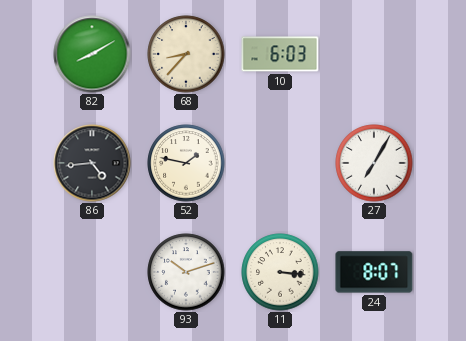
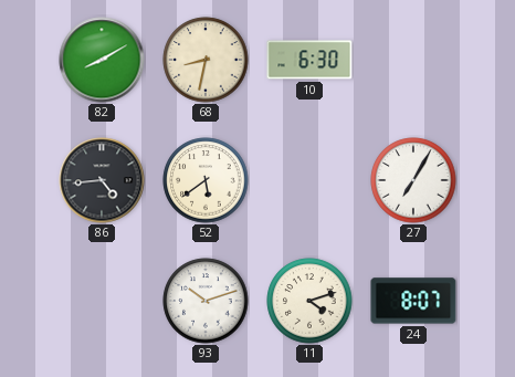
68: 8:37 -> 8:32
10: 6:03 -> 6:30
52: 1:47 -> 5:39
11: 3:16 -> 4:12
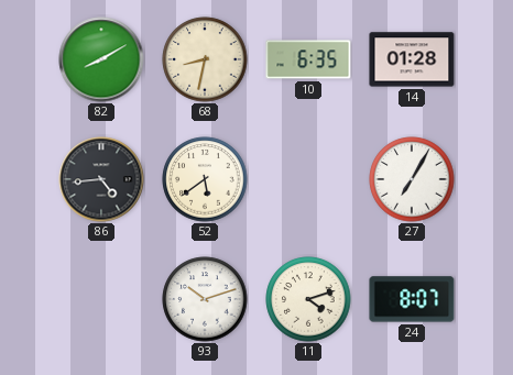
10: 6:30 -> 6:35
14: none -> 01:28
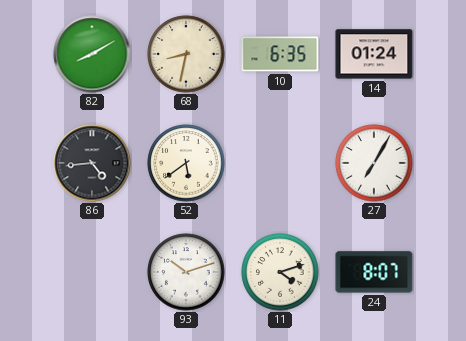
14: 01:28 -> 01:24
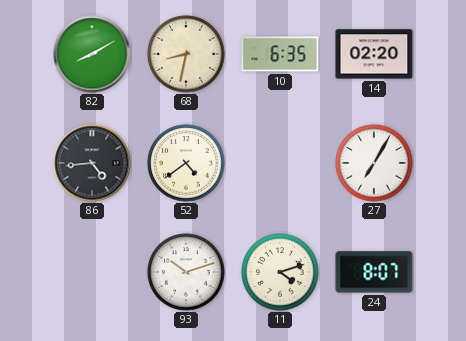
14: 01:24 -> 02:20
52: 5:39 -> 4:39
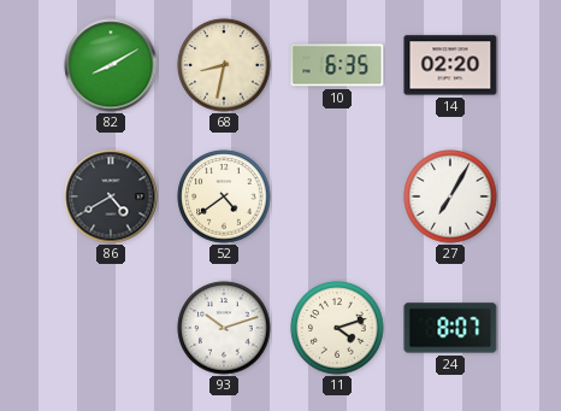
86: 4:44 -> 4:40
